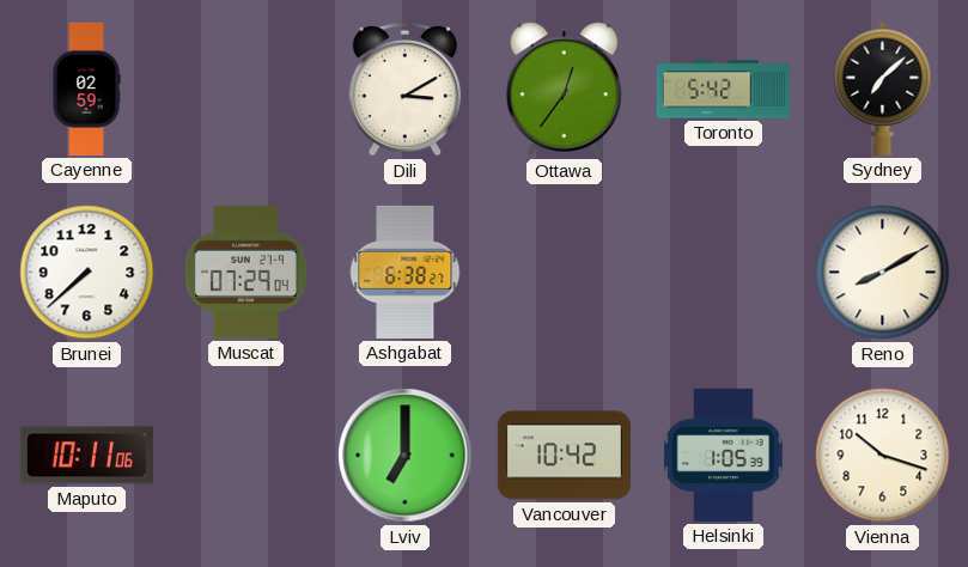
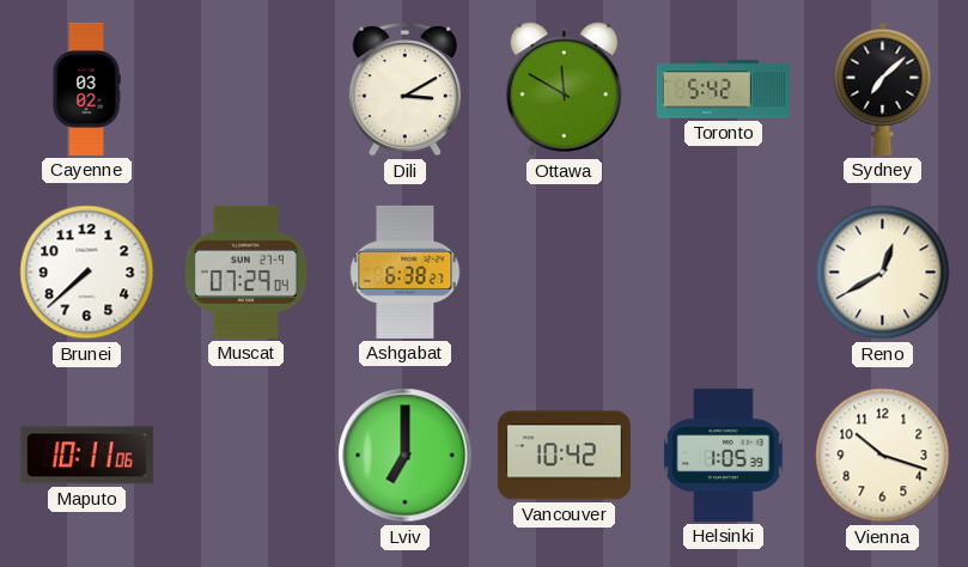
Cayenne: 02:59 -> 03:02
Ottawa: 12:36 -> 11:50
Reno: 8:10 -> 12:40
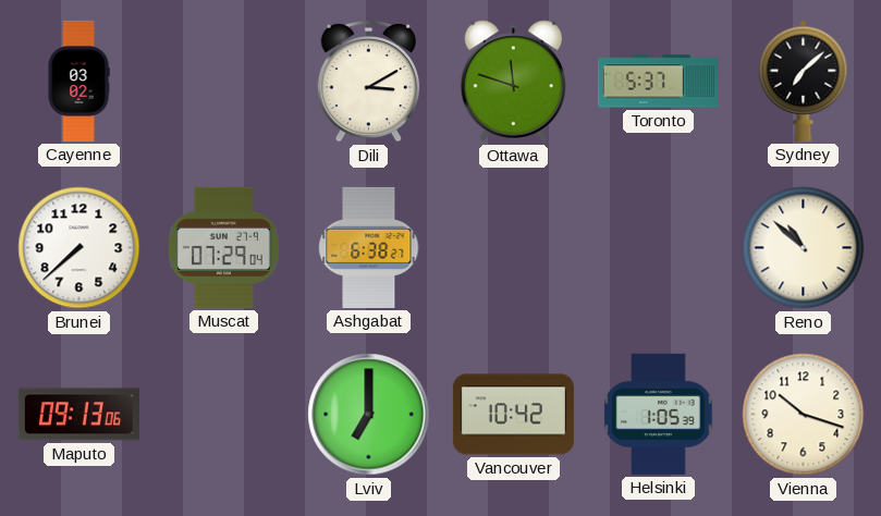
Ottawa: 11:50 -> 11:48
Toronto: 5:42 -> 5:37
Reno: 12:40 -> 10:52
Maputo: 10:11 -> 09:13
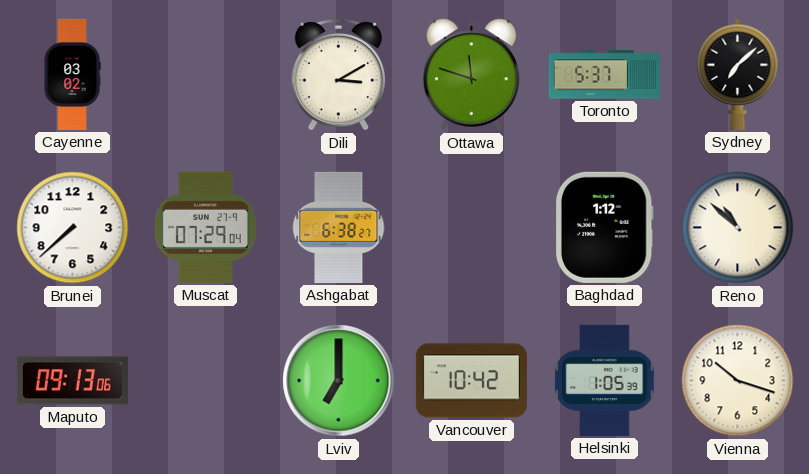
Baghdad: none -> 1:12
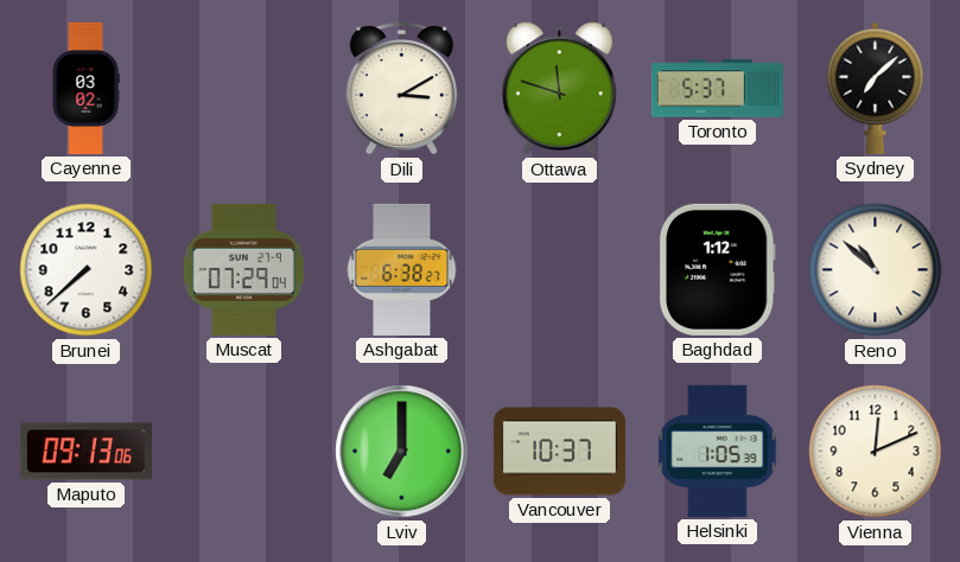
Vancouver: 10:42 -> 10:37
Vienna: 10:18 -> 12:11
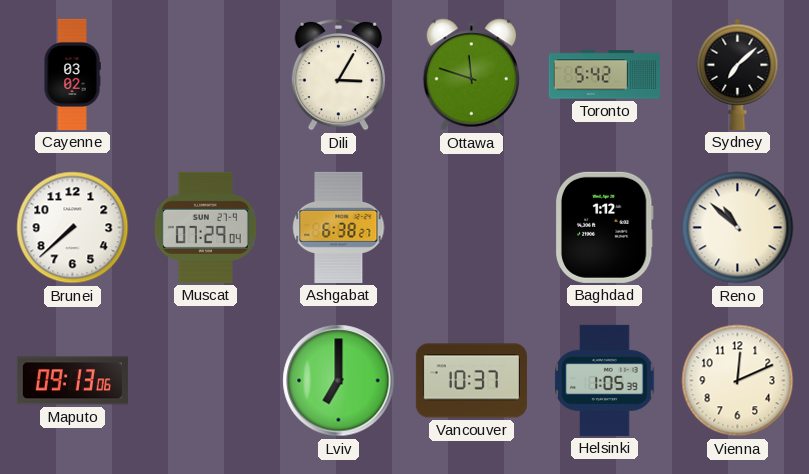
Dili: 3:10 -> 3:05
Toronto: 5:37 -> 5:42
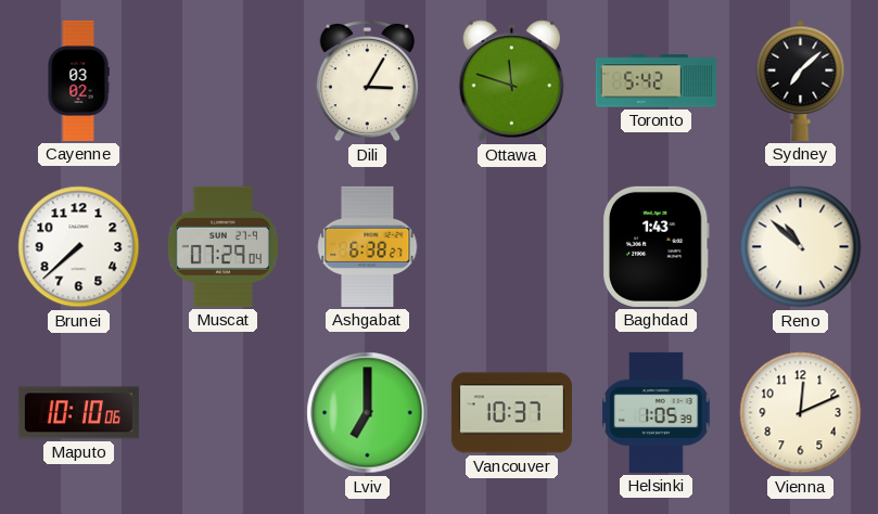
Baghdad: 1:12 -> 1:43
Maputo: 09:13 -> 10:10
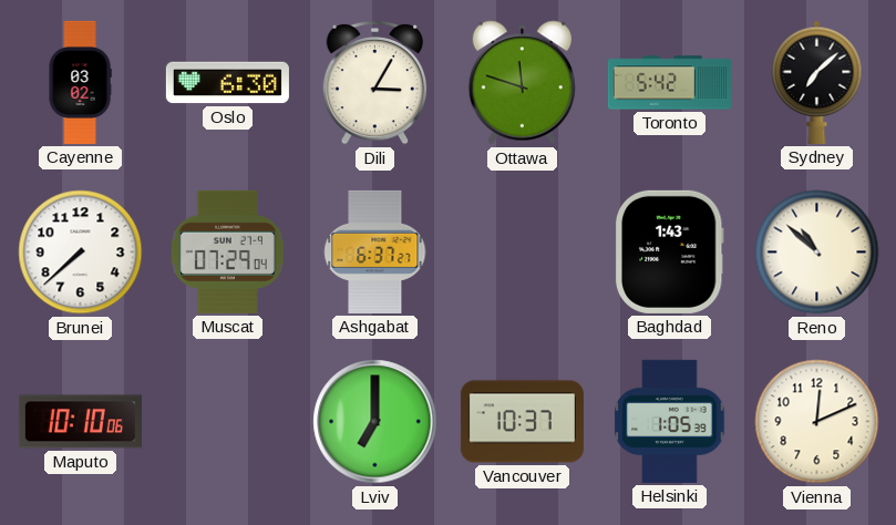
Oslo: none -> 6:30
Ashgabat: 6:38 -> 6:37
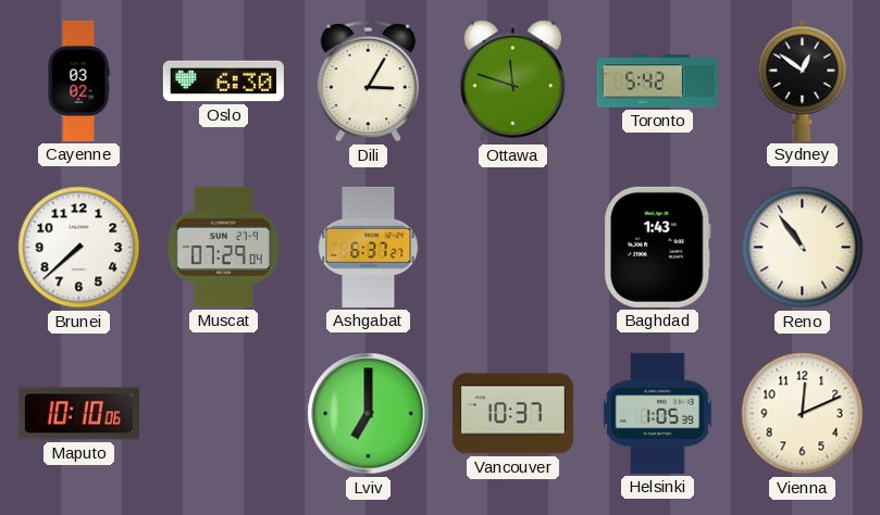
Sydney: 7:08 -> 12:51
Reno: 10:52 -> 10:54
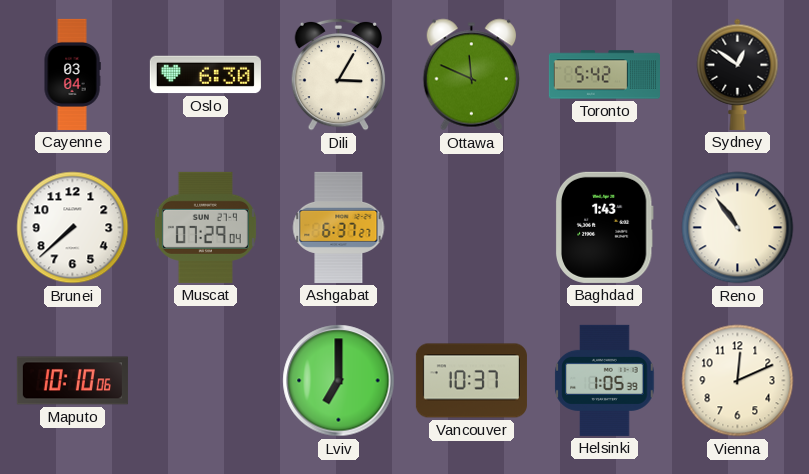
Cayenne: 03:02 -> 03:04
Ottawa: 11:48 -> 11:49
